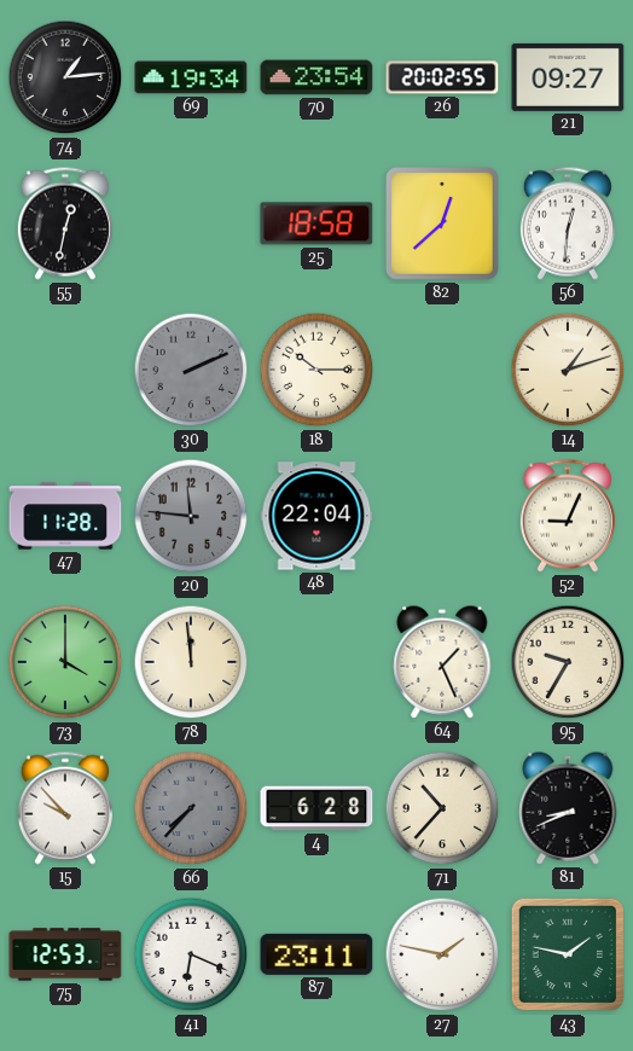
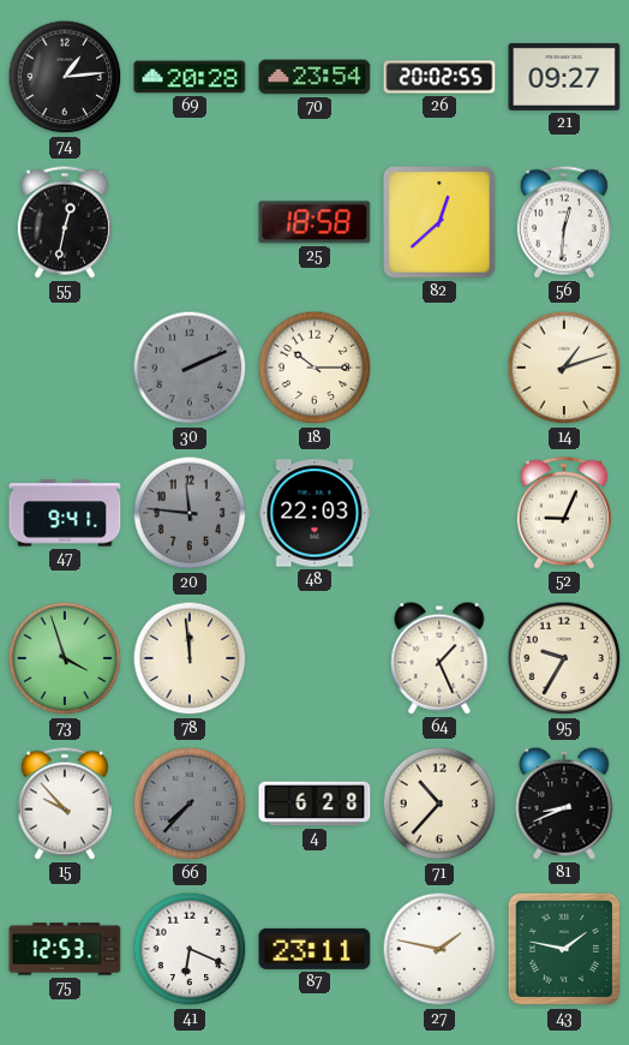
69: 19:34 -> 20:28
47: 11:28 -> 9:41
48: 22:04 -> 22:03
73: 4:00 -> 3:57
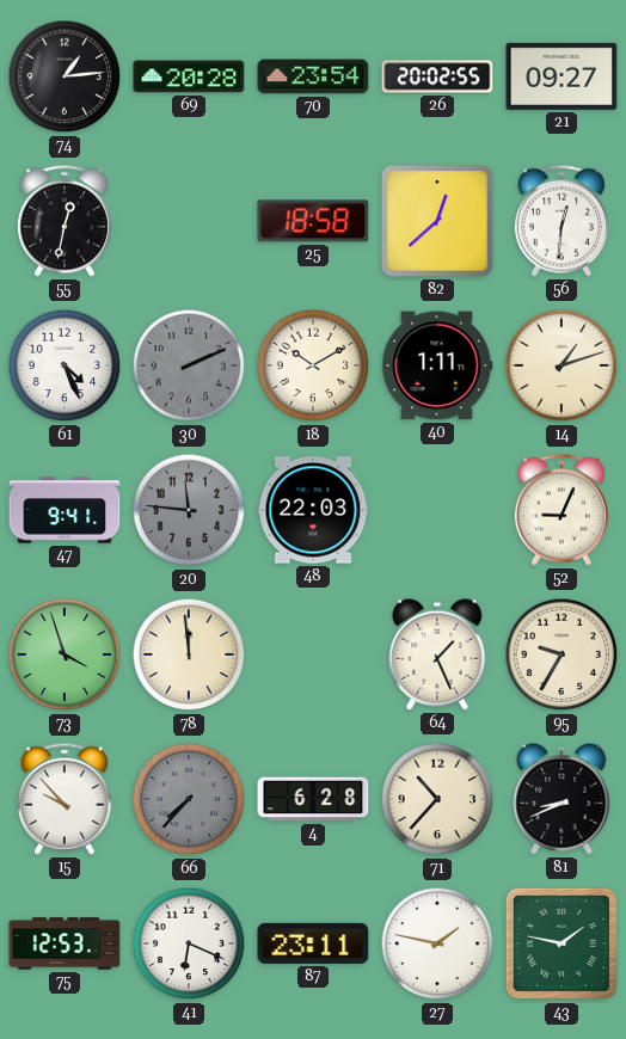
61: none -> 4:26
18: 10:15 -> 10:10
40: none -> 1:11
